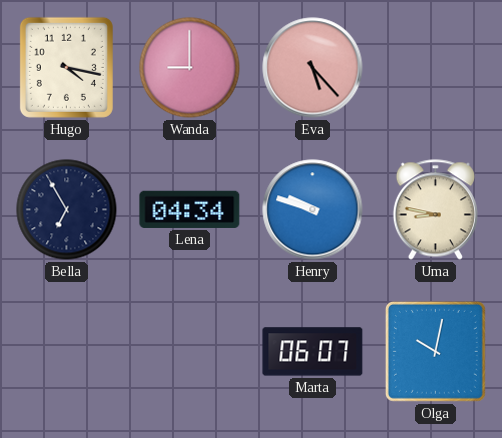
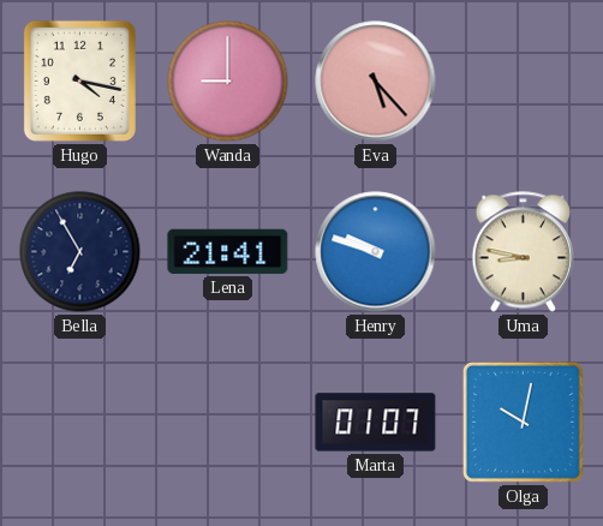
Lena: 04:34 -> 21:41
Marta: 06:07 -> 01:07
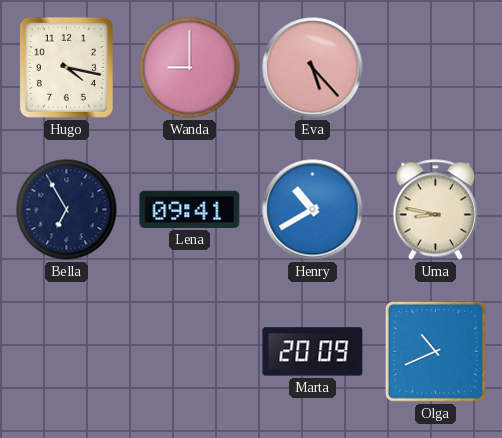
Lena: 21:41 -> 09:41
Henry: 9:48 -> 10:40
Marta: 01:07 -> 20:09
Olga: 10:02 -> 10:41
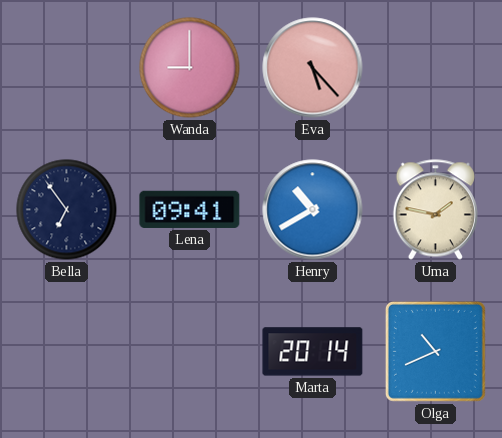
Hugo: 4:17 -> none
Bella: 6:55 -> 6:54
Uma: 8:47 -> 1:47
Marta: 20:09 -> 20:14
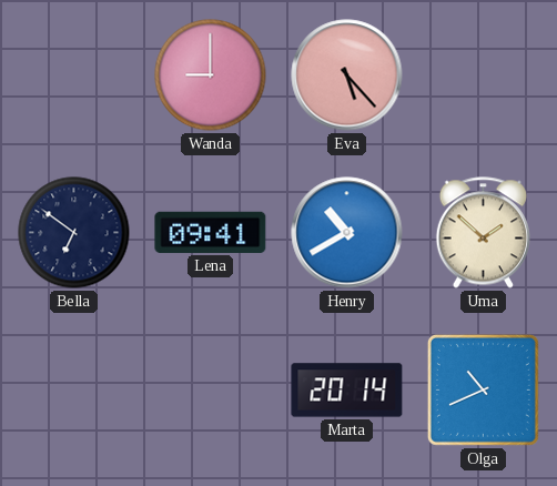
Bella: 6:54 -> 6:51
Uma: 1:47 -> 1:52
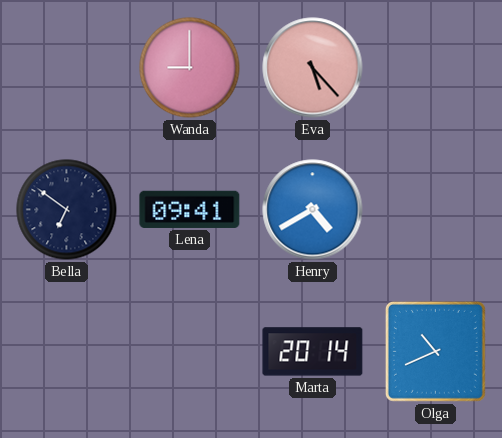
Henry: 10:40 -> 4:40
Uma: 1:52 -> none
